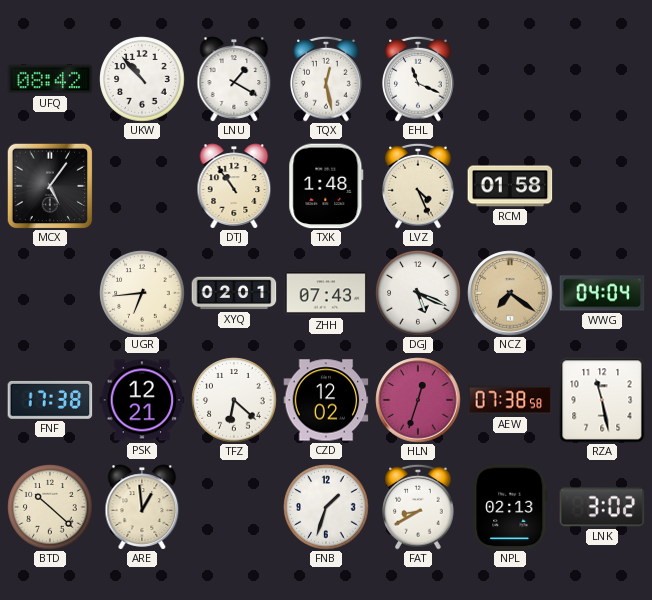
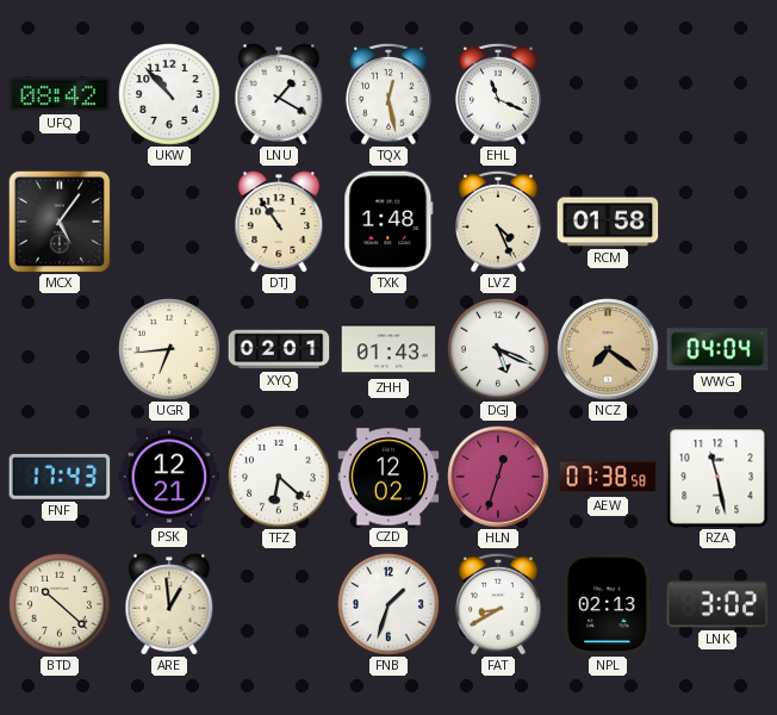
ZHH: 07:43 -> 01:43
FNF: 17:38 -> 17:43
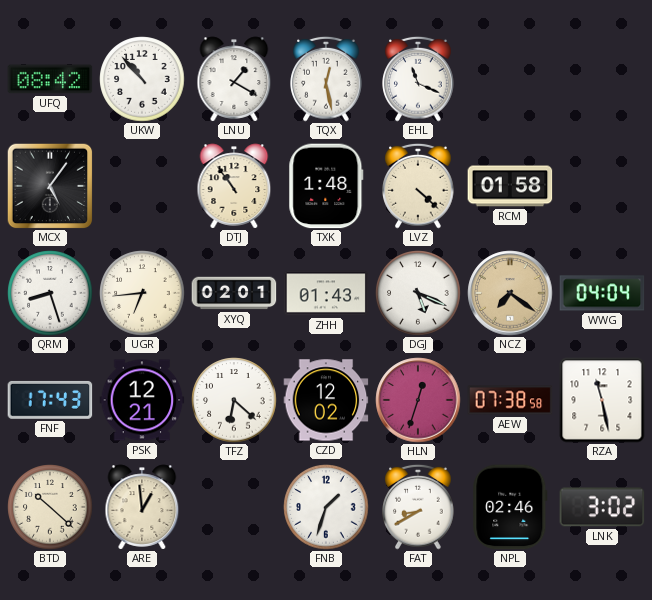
LVZ: 4:26 -> 4:22
QRM: none -> 8:27
NPL: 02:13 -> 02:46
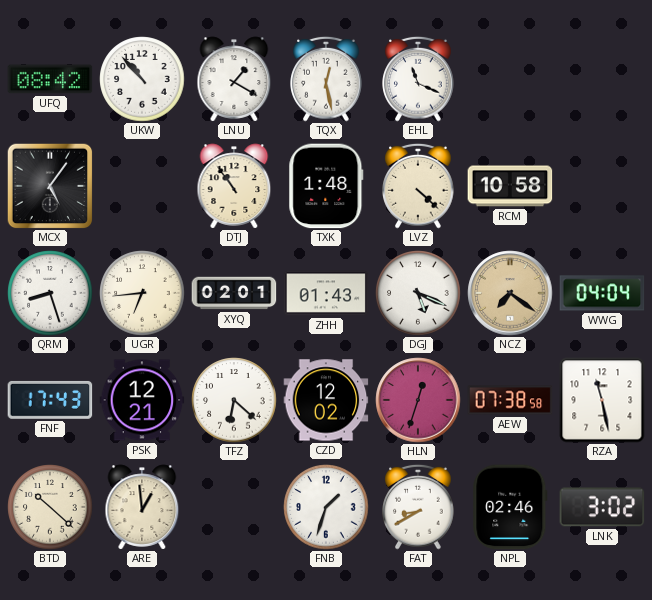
RCM: 01:58 -> 10:58
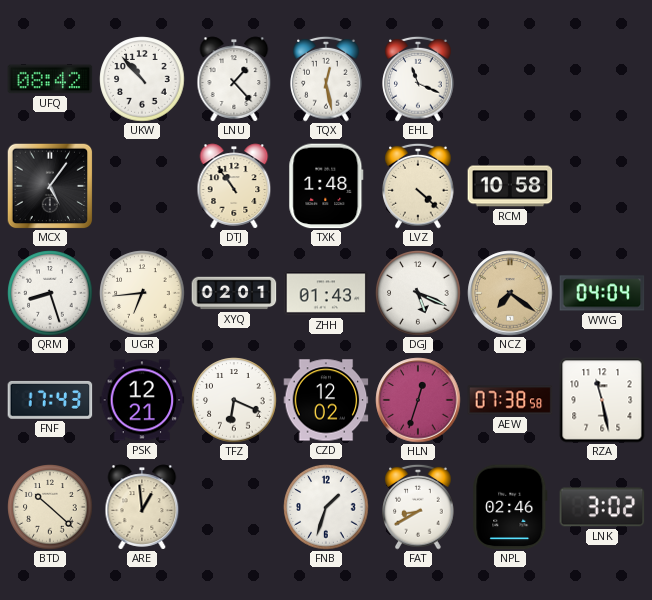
LNU: 1:20 -> 1:23
TFZ: 6:22 -> 6:19
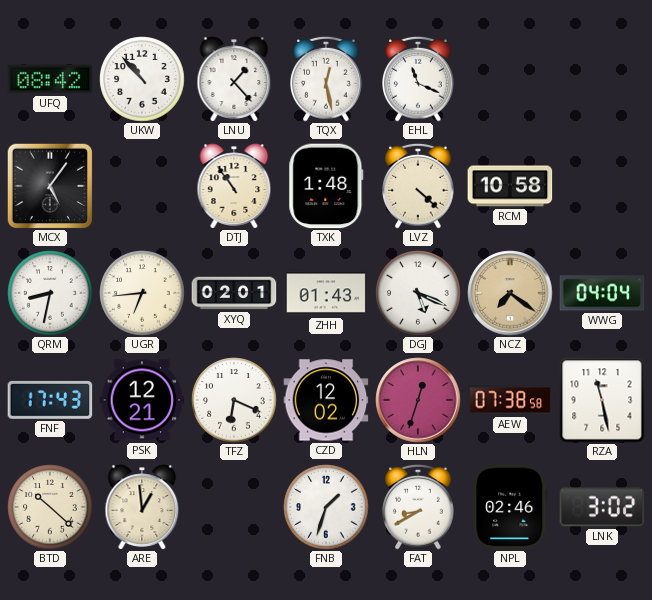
QRM: 8:27 -> 8:32
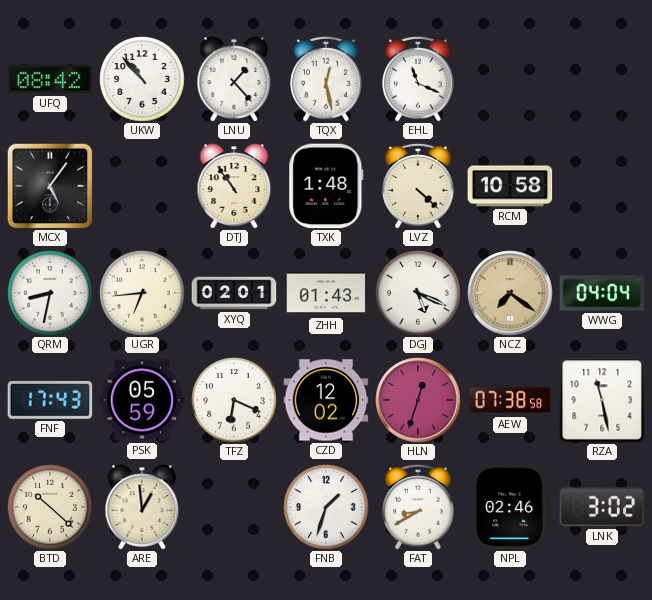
PSK: 12:21 -> 05:59
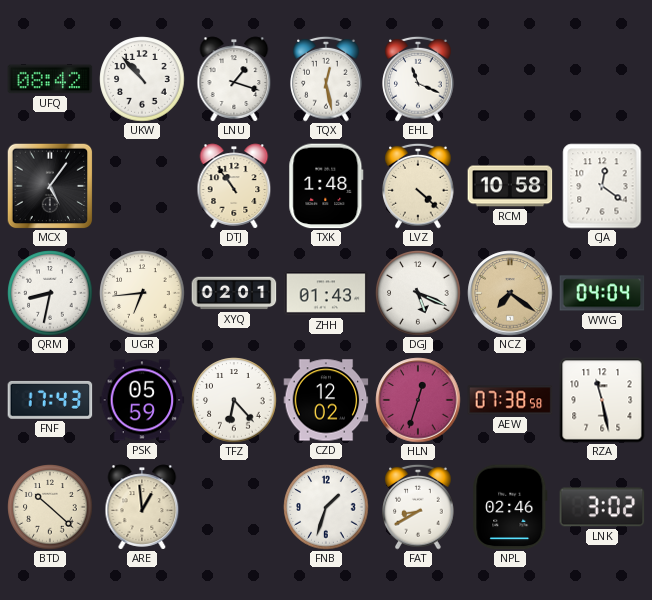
LNU: 1:23 -> 1:18
CJA: none -> 12:21
TFZ: 6:19 -> 6:23
